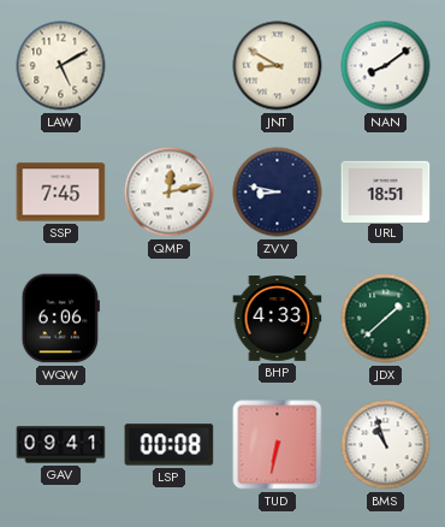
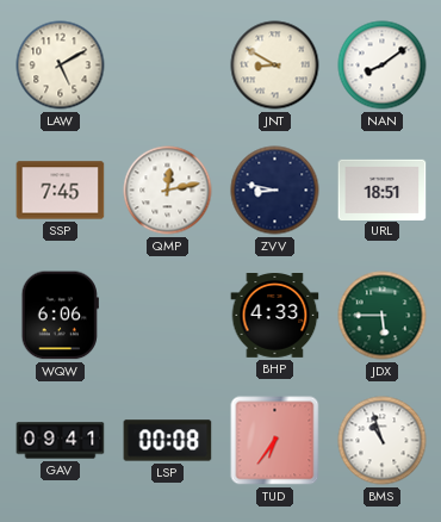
JDX: 1:38 -> 5:45
TUD: 6:32 -> 6:36
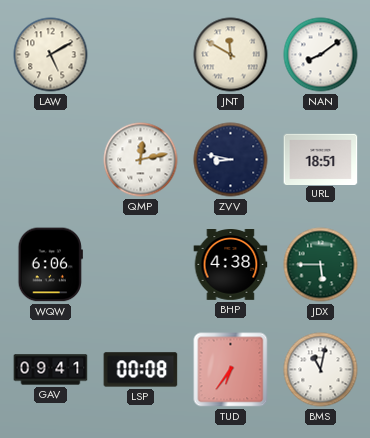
JNT: 8:50 -> 11:50
SSP: 7:45 -> none
BHP: 4:33 -> 4:38
BMS: 10:57 -> 11:02
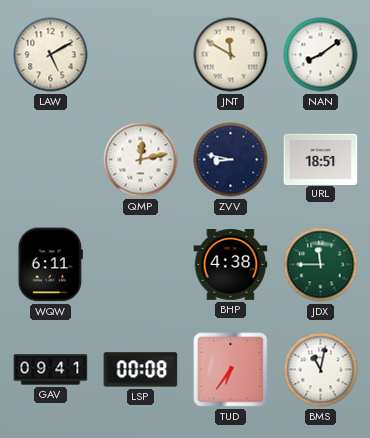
WQW: 6:06 -> 6:11
JDX: 5:45 -> 11:45
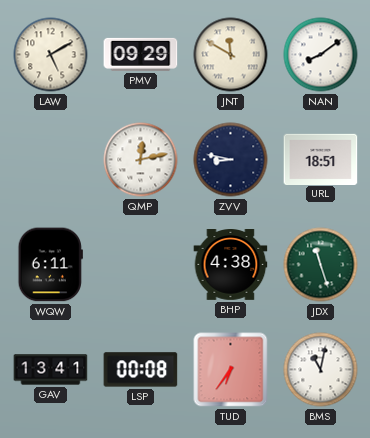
PMV: none -> 09:29
JDX: 11:45 -> 11:27
GAV: 09:41 -> 13:41
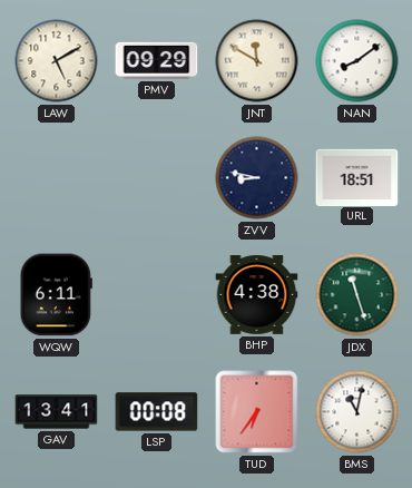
QMP: 12:13 -> none
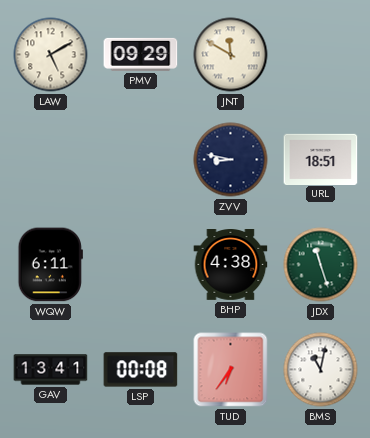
NAN: 8:09 -> none
